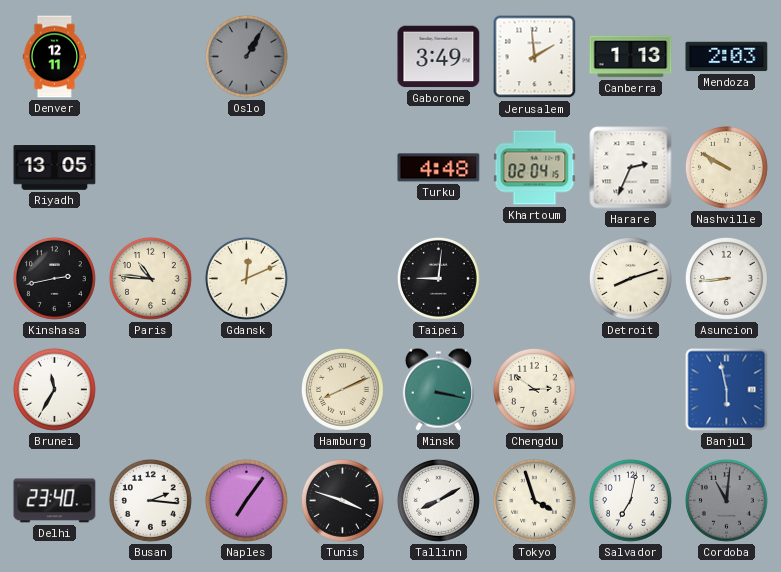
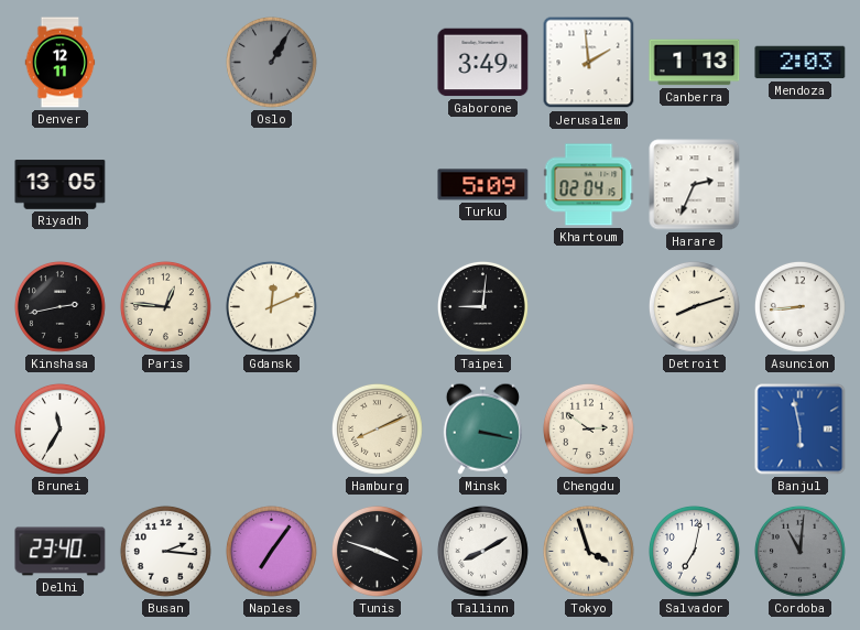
Turku: 4:48 -> 5:09
Nashville: 9:50 -> none
Paris: 10:46 -> 12:46
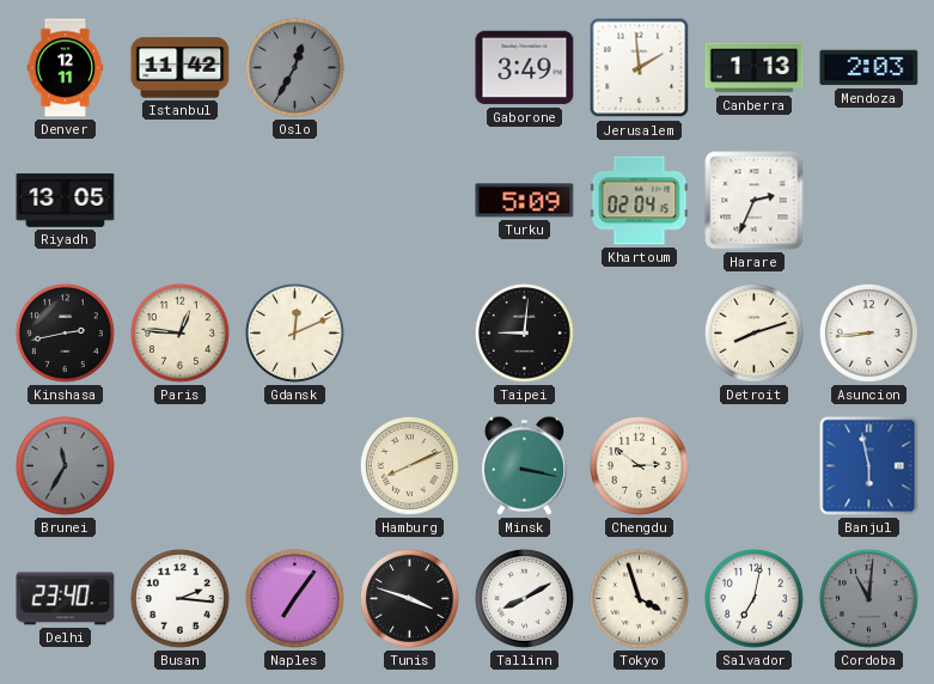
Istanbul: none -> 11:42
Oslo: 1:05 -> 12:35
Brunei dial: white -> grey
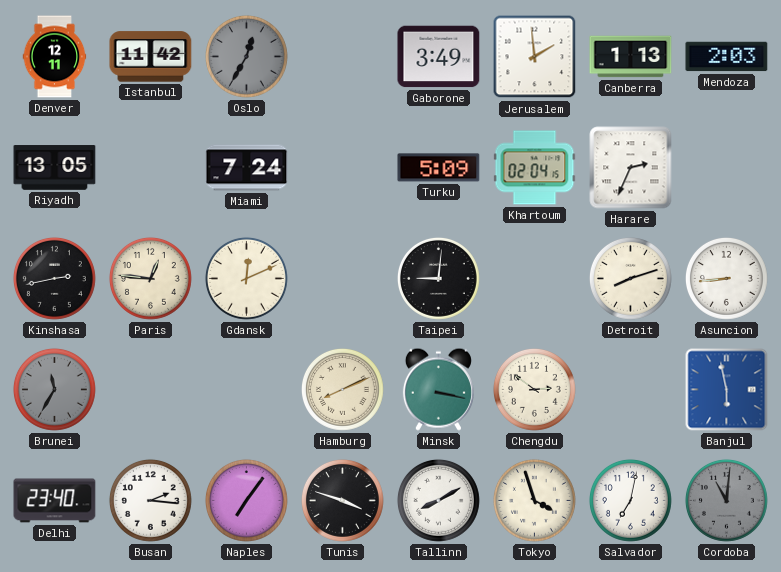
Miami: none -> 7:24
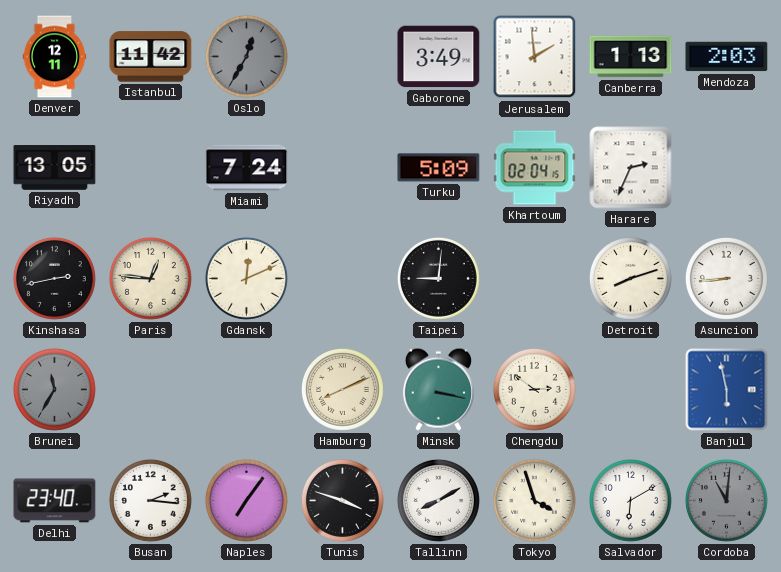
Salvador: 7:02 -> 6:10
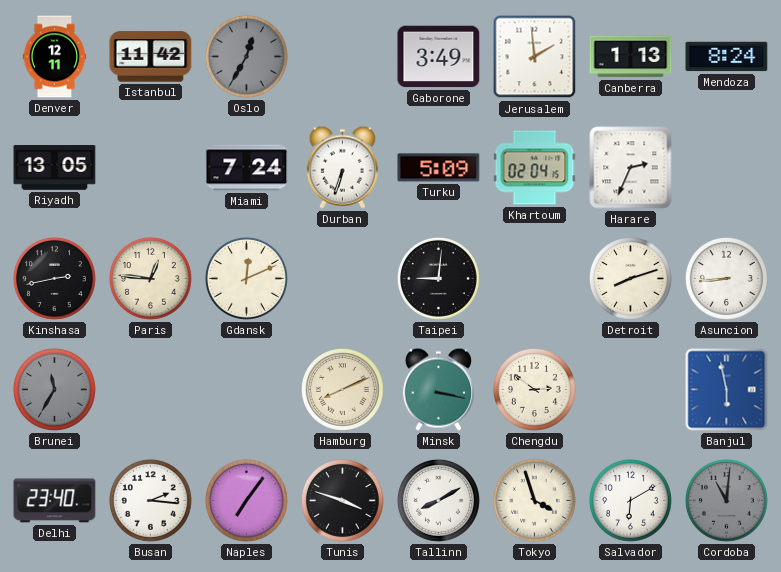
Mendoza: 2:03 -> 8:24
Durban: none -> 6:33
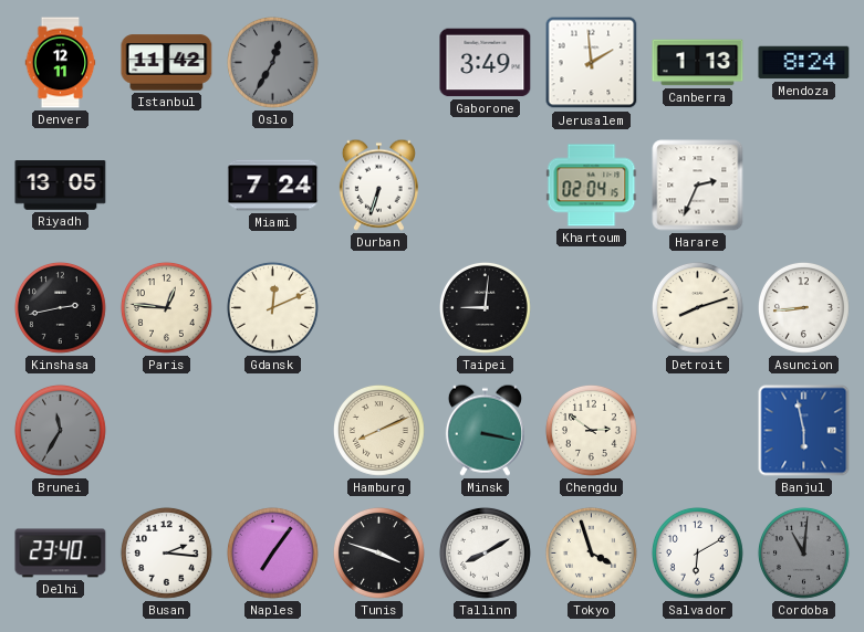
Turku: 5:09 -> none
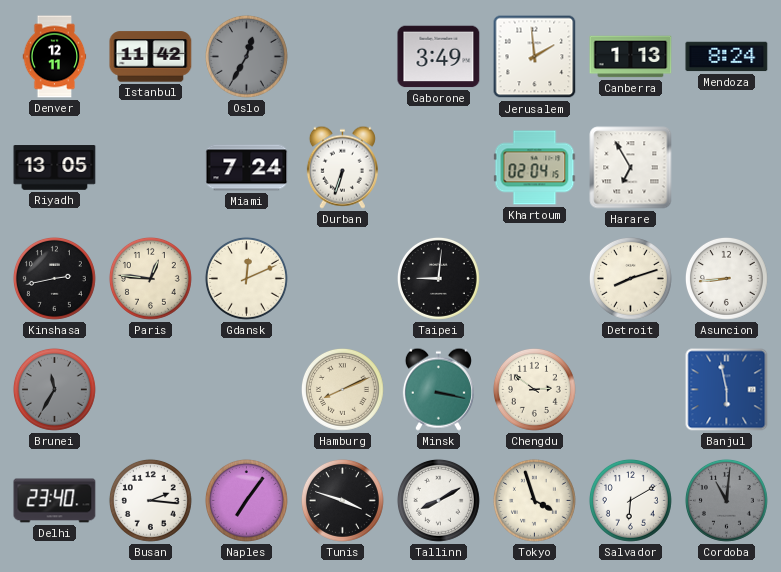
Harare: 2:34 -> 6:55
